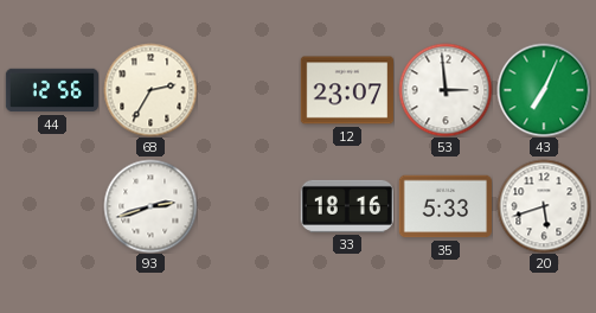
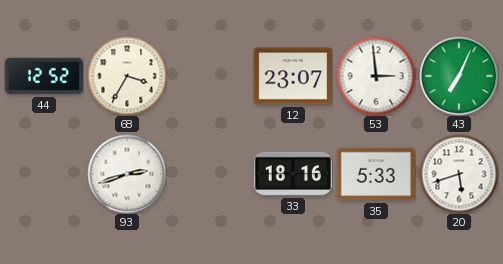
44: 12:56 -> 12:52
68: 2:35 -> 3:35
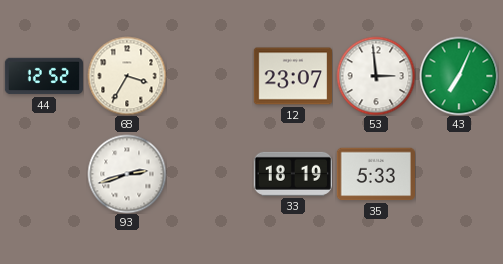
33: 18:16 -> 18:19
20: 5:42 -> none
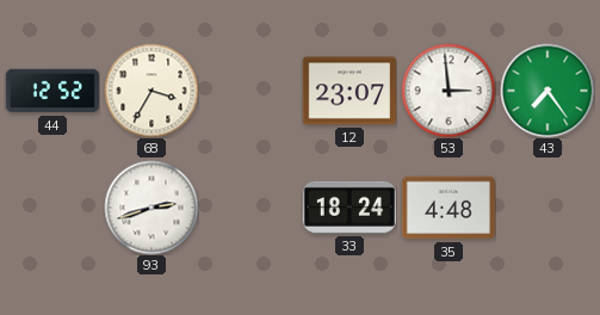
43: 7:04 -> 7:24
33: 18:19 -> 18:24
35: 5:33 -> 4:48
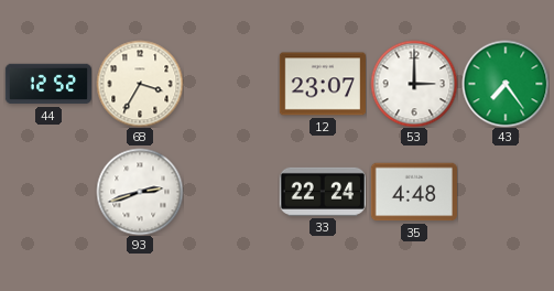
53: 2:59 -> 3:00
33: 18:24 -> 22:24
